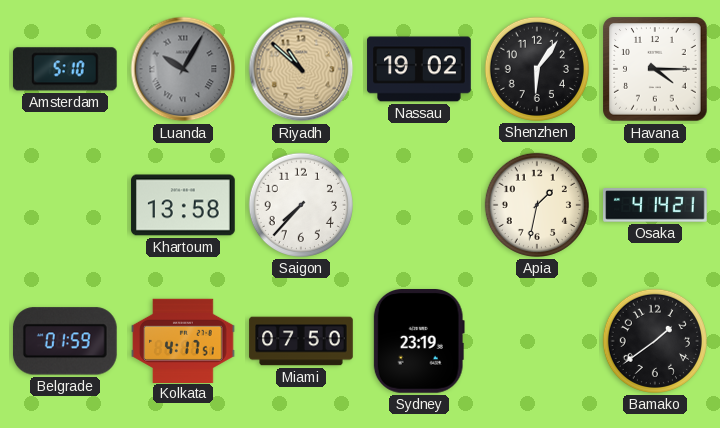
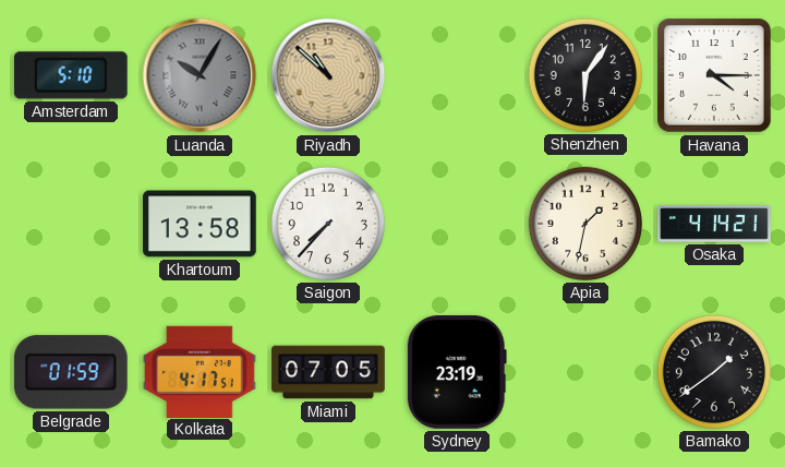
Nassau: 19:02 -> none
Miami: 07:50 -> 07:05
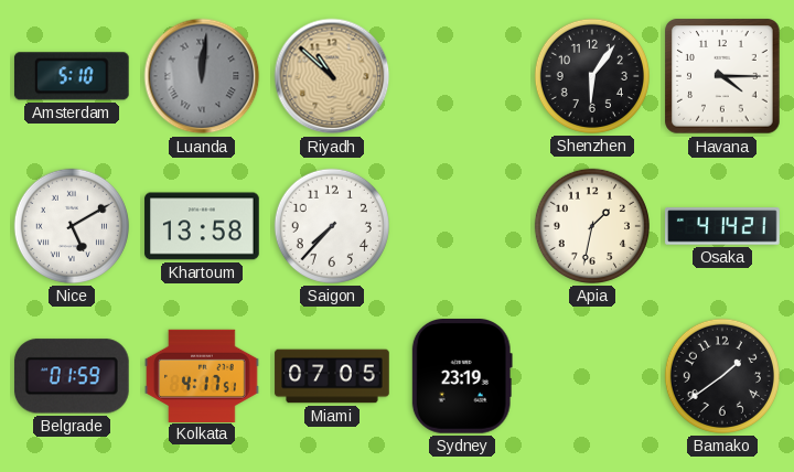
Luanda: 10:05 -> 12:01
Nice: none -> 5:10
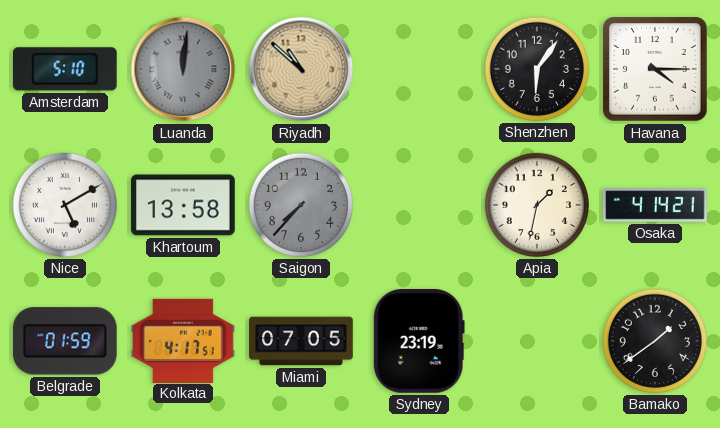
Saigon dial: white -> grey
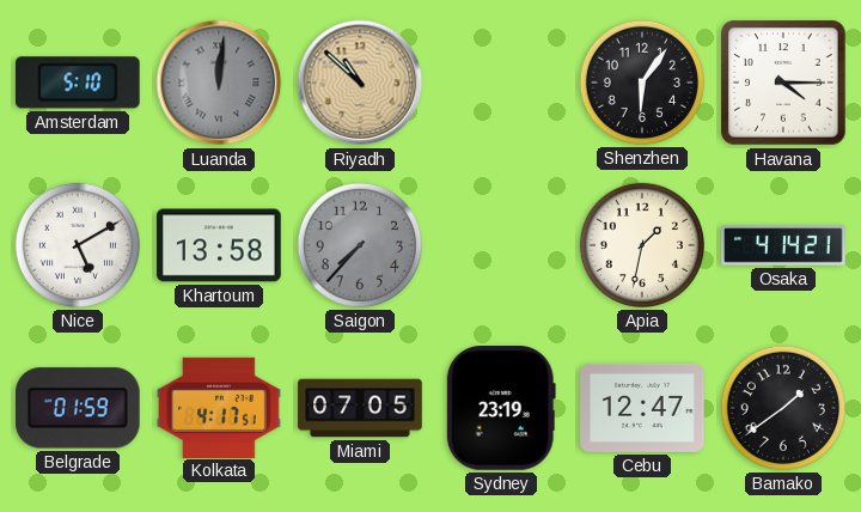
Cebu: none -> 12:47
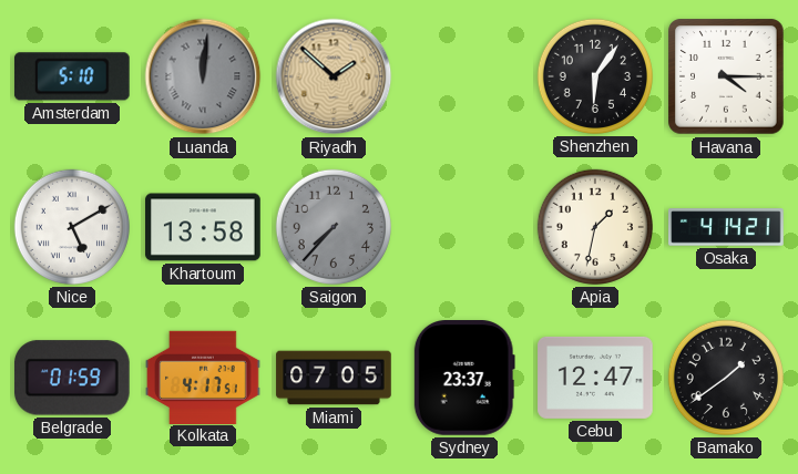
Riyadh: 10:52 -> 1:52
Sydney: 23:19 -> 23:37
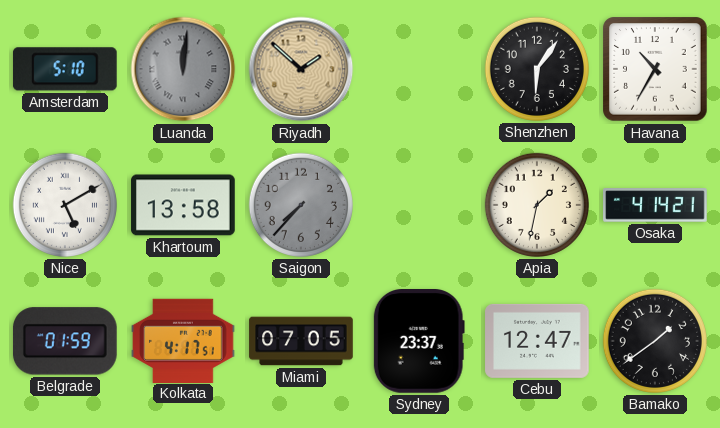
Havana: 4:15 -> 10:35
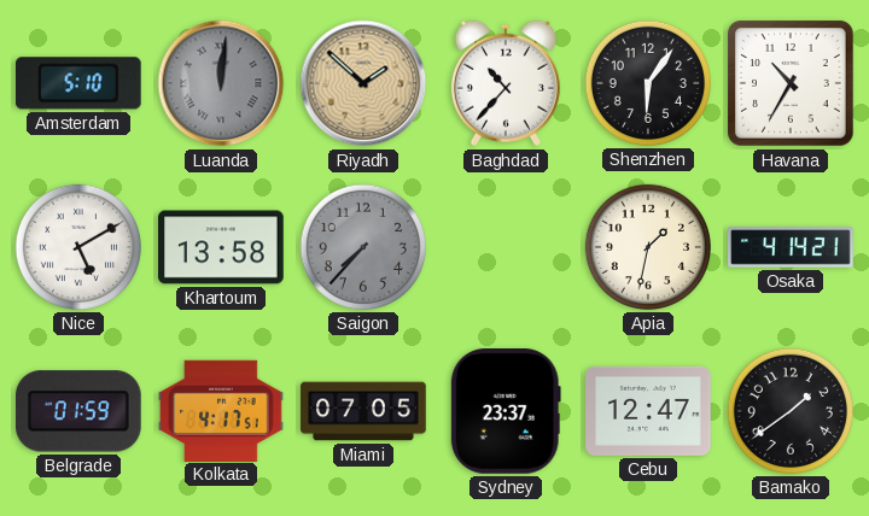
Baghdad: none -> 10:37
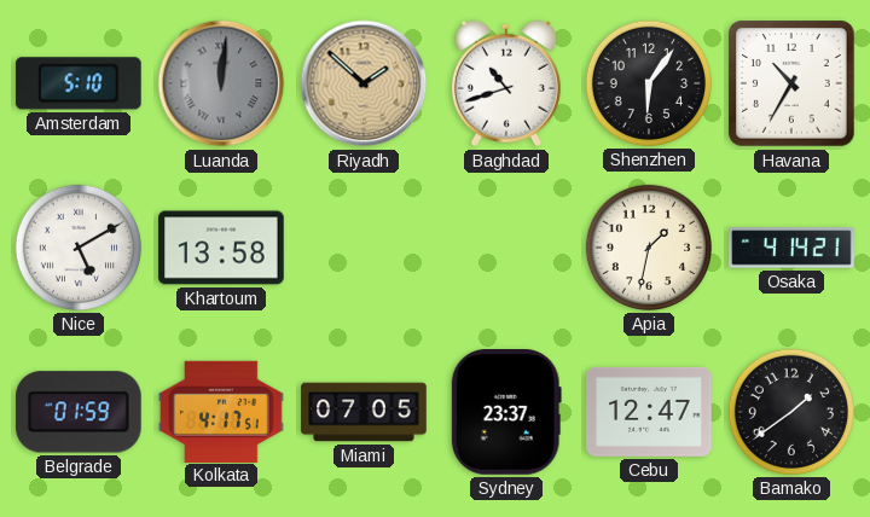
Baghdad: 10:37 -> 10:42
Saigon: 7:37 -> none
